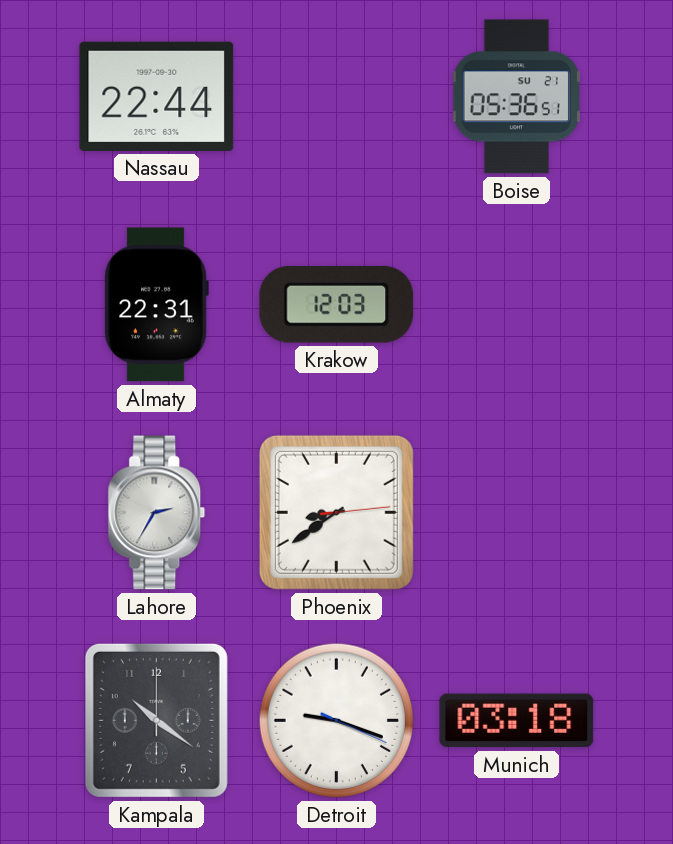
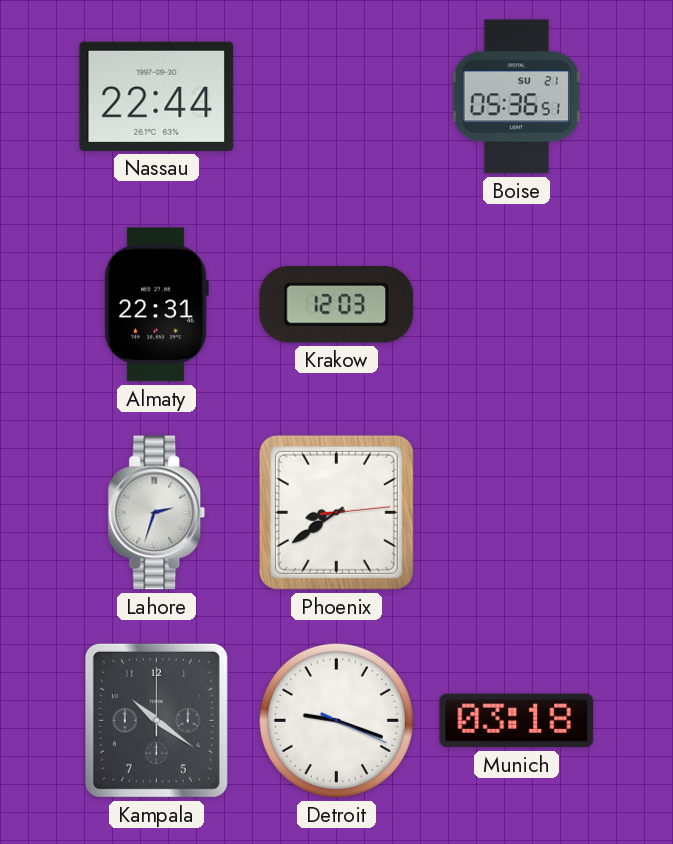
Lahore: 2:35 -> 2:33
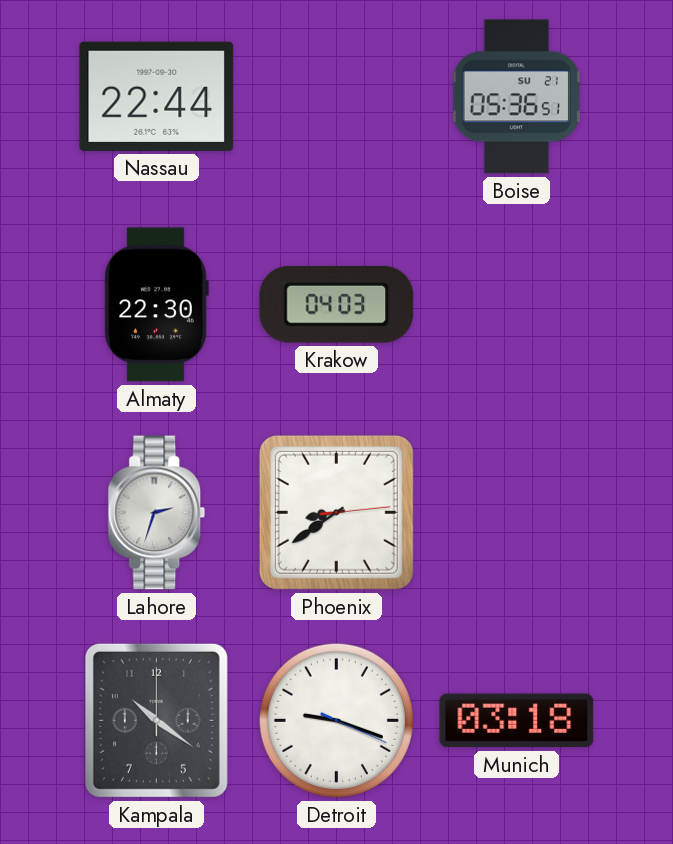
Almaty: 22:31 -> 22:30
Krakow: 12:03 -> 04:03
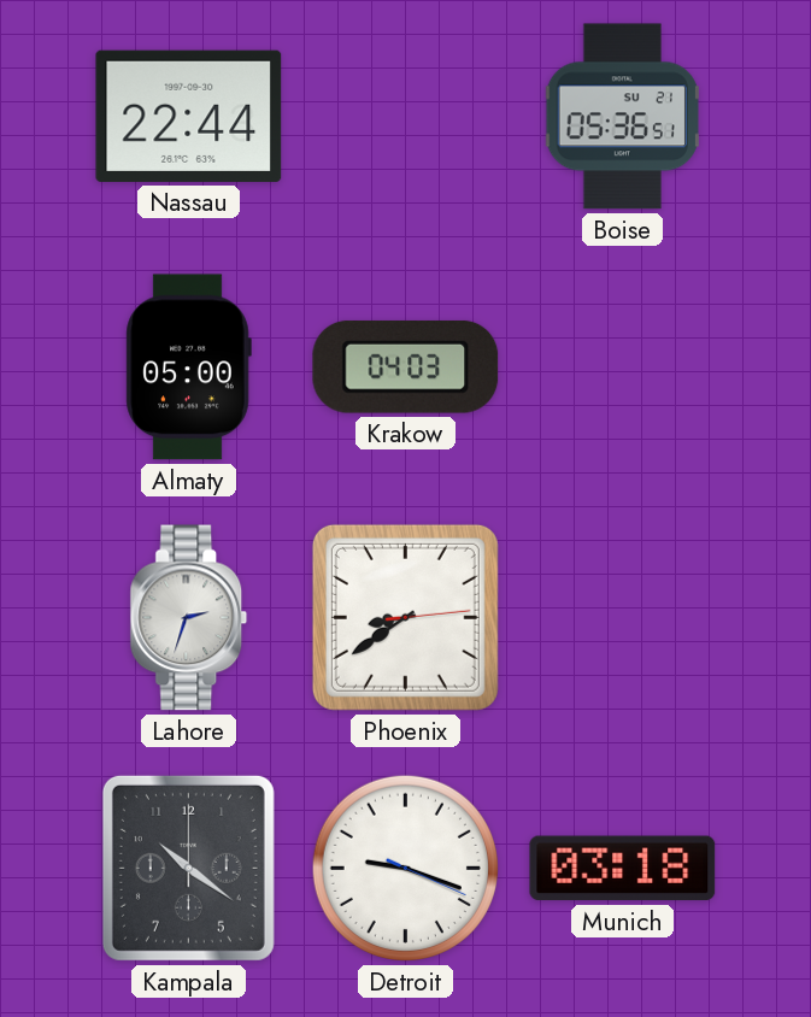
Almaty: 22:30 -> 05:00
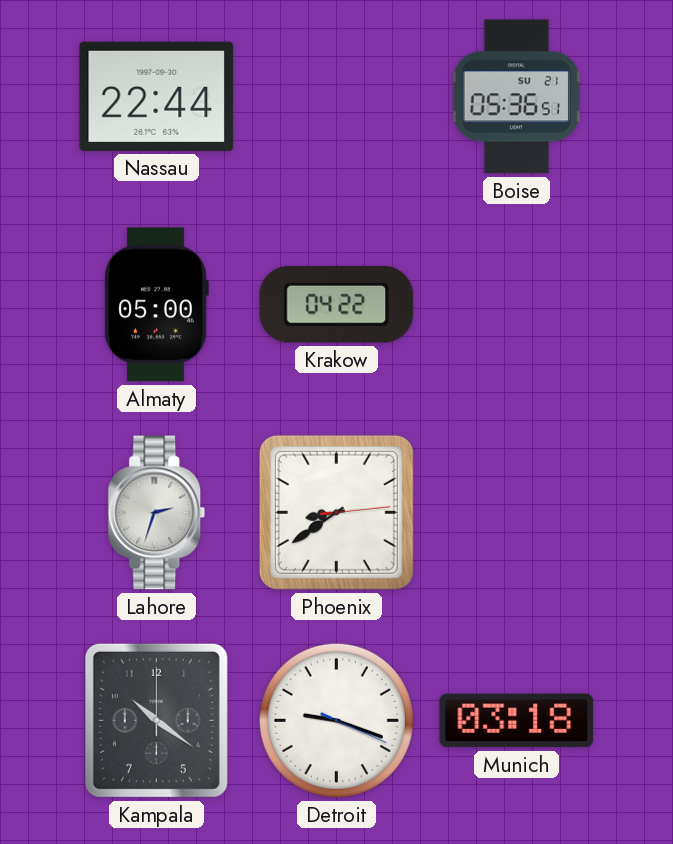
Krakow: 04:03 -> 04:22
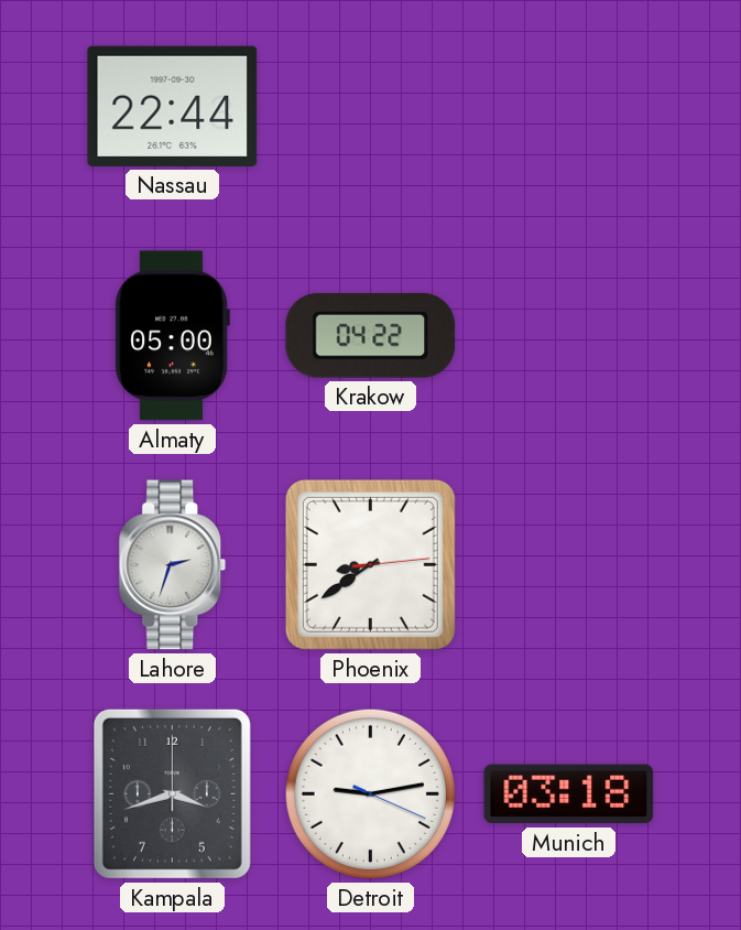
Boise: 05:36 -> none
Kampala: 10:21 -> 3:42
Detroit: 9:18 -> 9:13
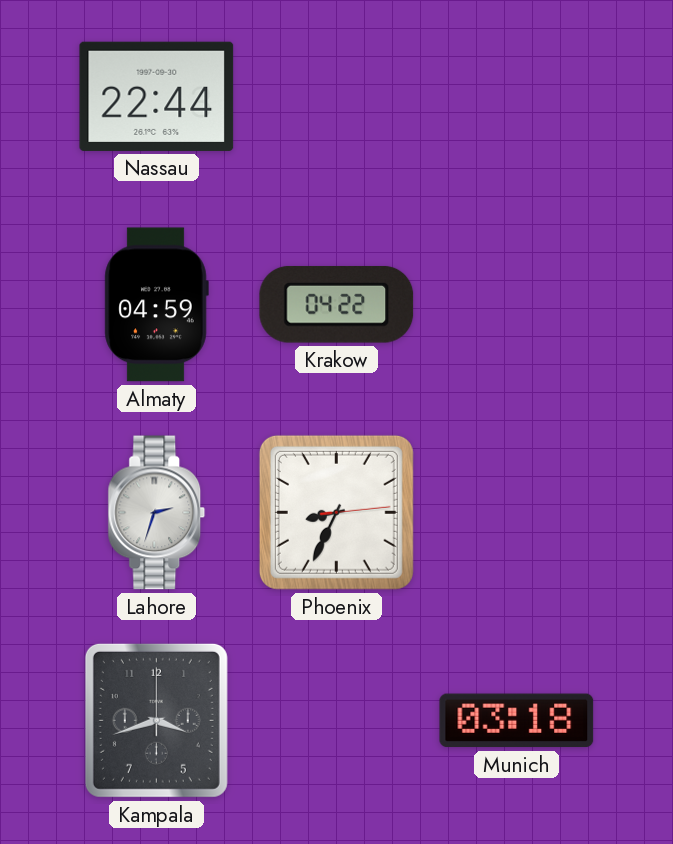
Almaty: 05:00 -> 04:59
Phoenix: 8:39 -> 8:34
Detroit: 9:13 -> none
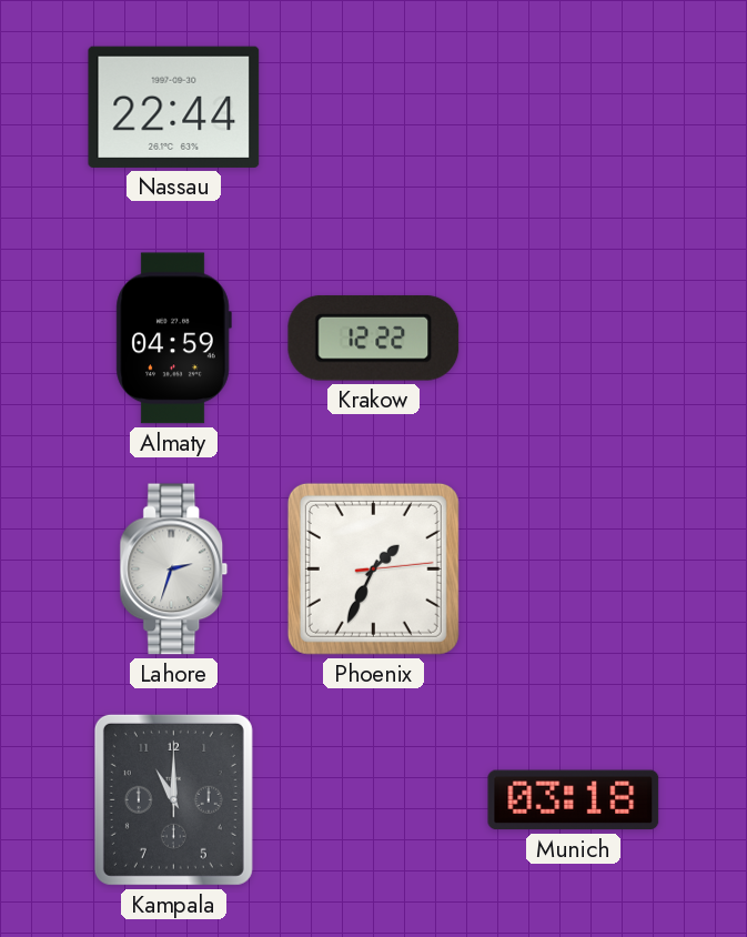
Krakow: 04:22 -> 12:22
Phoenix: 8:34 -> 1:34
Kampala: 3:42 -> 11:00
